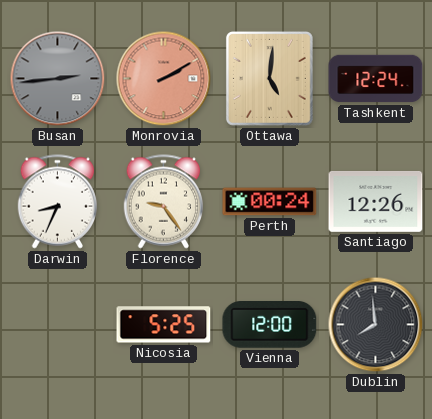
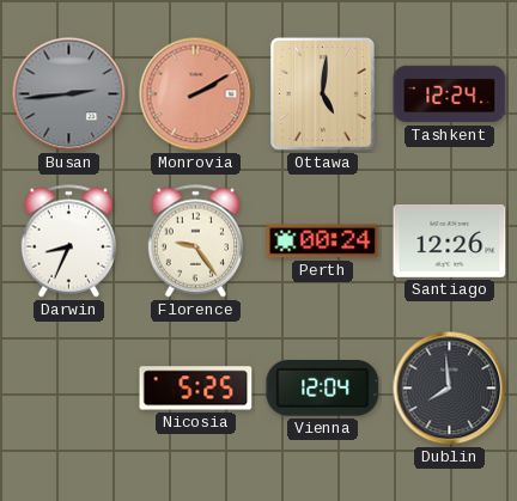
Vienna: 12:00 -> 12:04
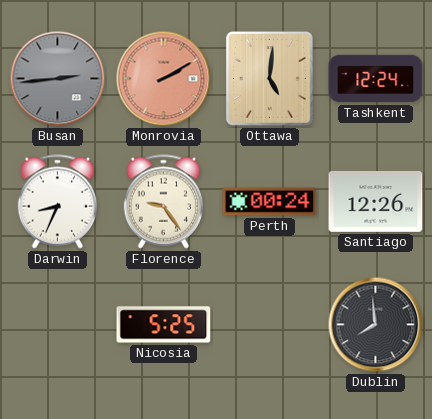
Vienna: 12:04 -> none
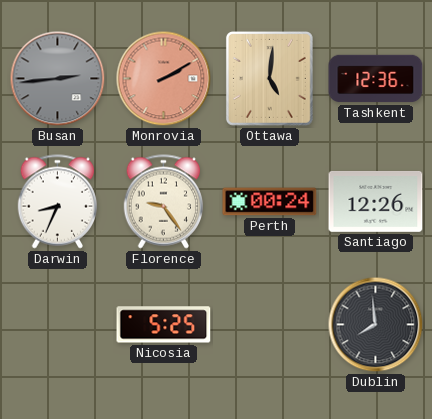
Tashkent: 12:24 -> 12:36
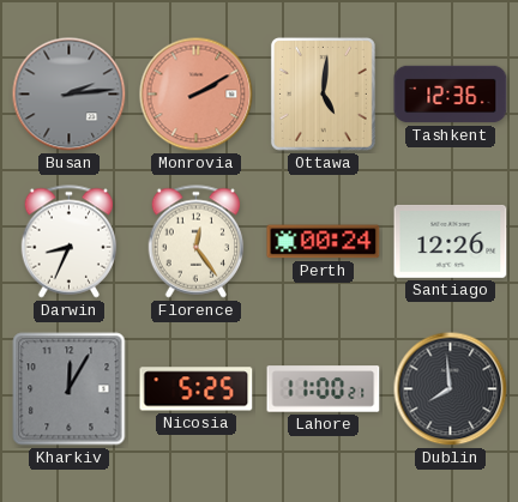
Busan: 2:44 -> 2:14
Florence: 9:24 -> 12:24
Kharkiv: none -> 12:05
Lahore: none -> 11:00
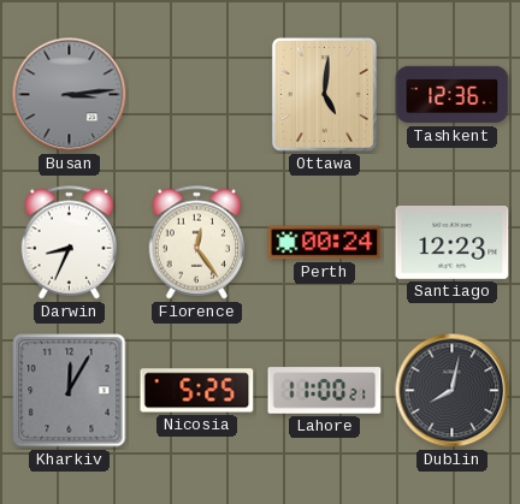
Busan: 2:14 -> 3:14
Monrovia: 2:10 -> none
Santiago: 12:26 -> 12:23
Dublin: 7:59 -> 8:02
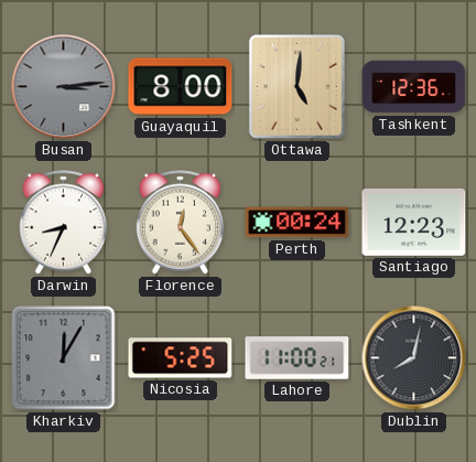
Guayaquil: none -> 8:00
